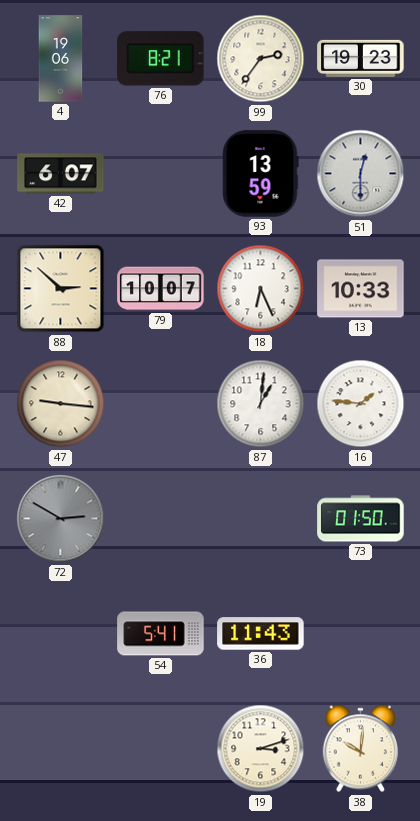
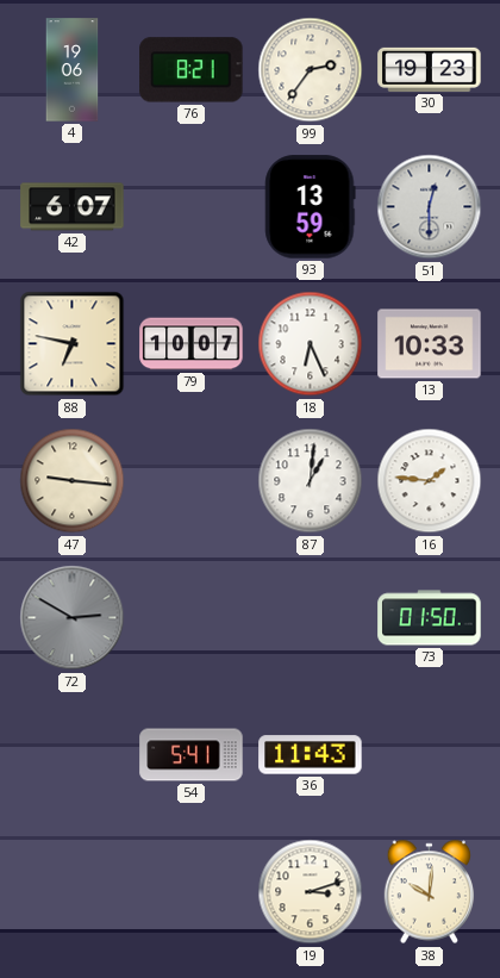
88: 2:52 -> 6:47
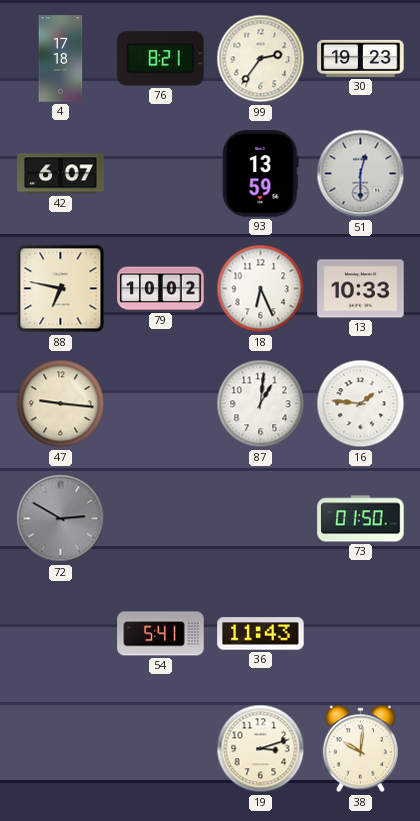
4: 19:06 -> 17:18
79: 10:07 -> 10:02
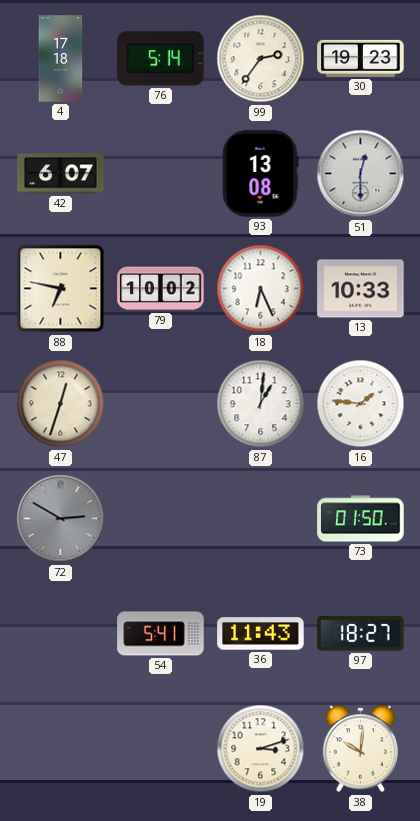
76: 8:21 -> 5:14
93: 13:59 -> 13:08
47: 9:16 -> 12:33
97: none -> 18:27
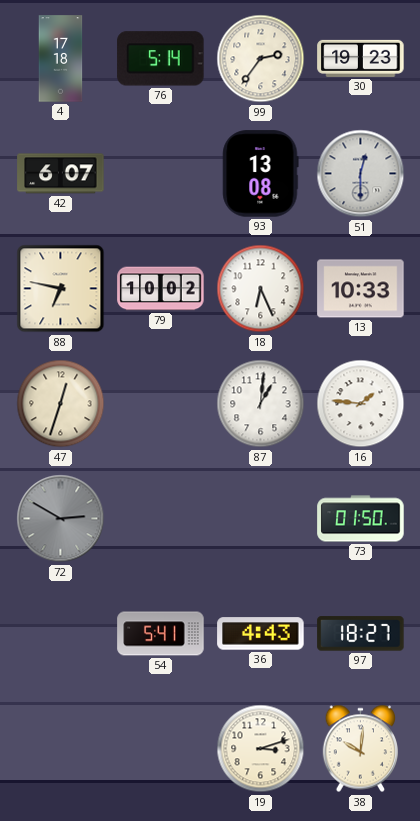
36: 11:43 -> 4:43
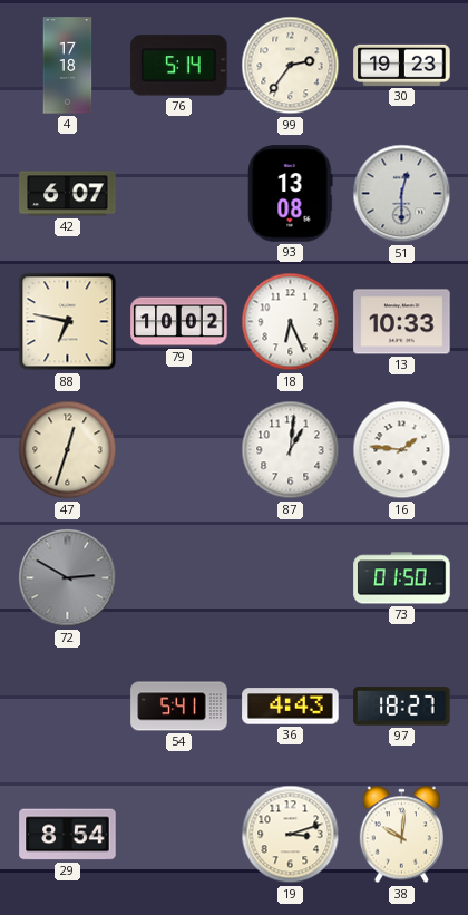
29: none -> 8:54
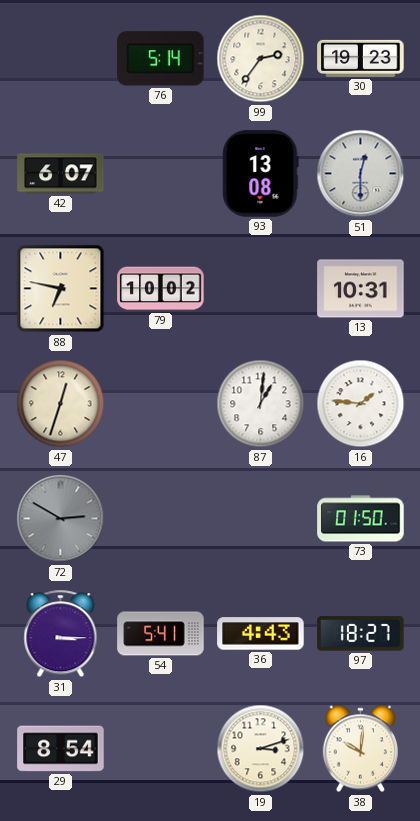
4: 17:18 -> none
18: 6:26 -> none
13: 10:33 -> 10:31
31: none -> 3:15
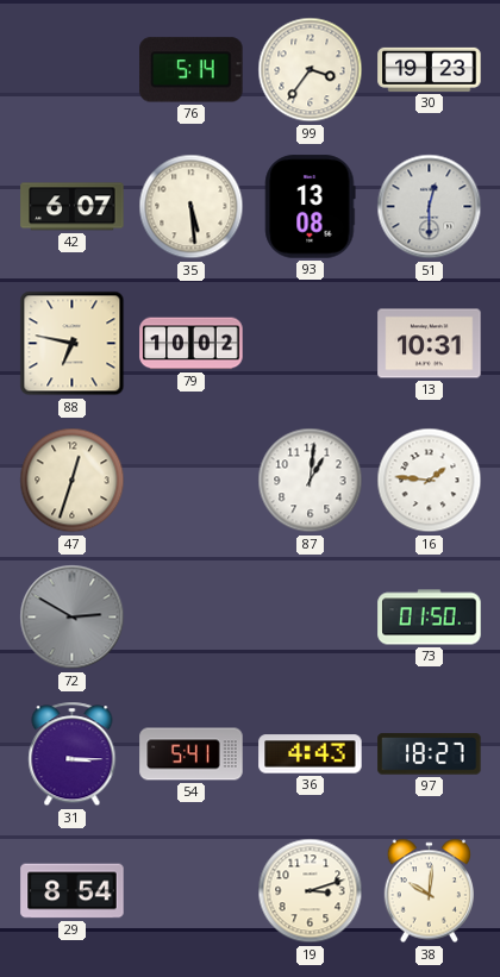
99: 2:36 -> 3:36
35: none -> 5:29
